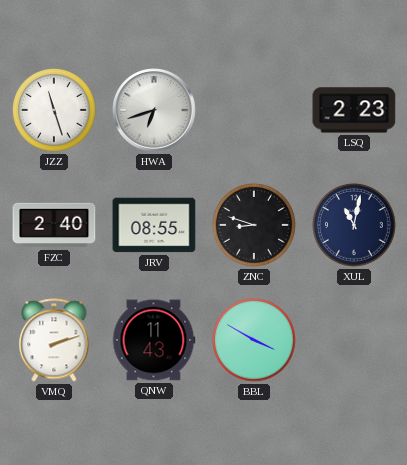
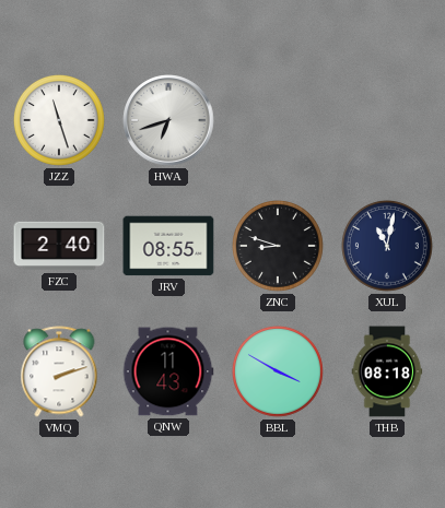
LSQ: 2:23 -> none
THB: none -> 08:18
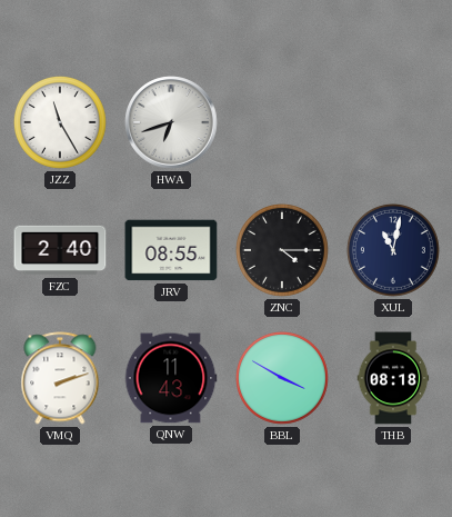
JZZ: 11:27 -> 11:25
ZNC: 8:48 -> 4:15
